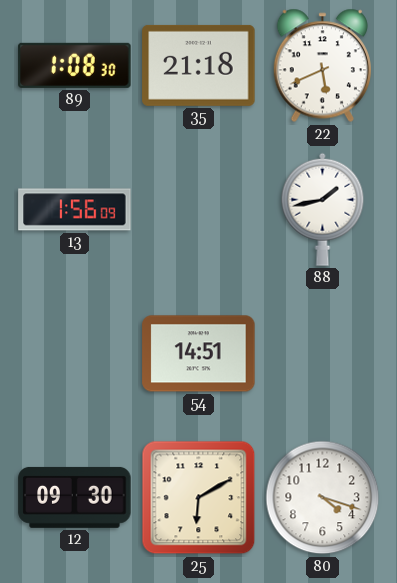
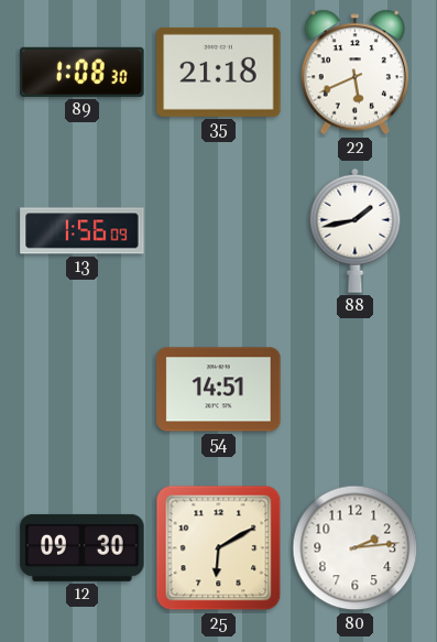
80: 4:18 -> 2:14
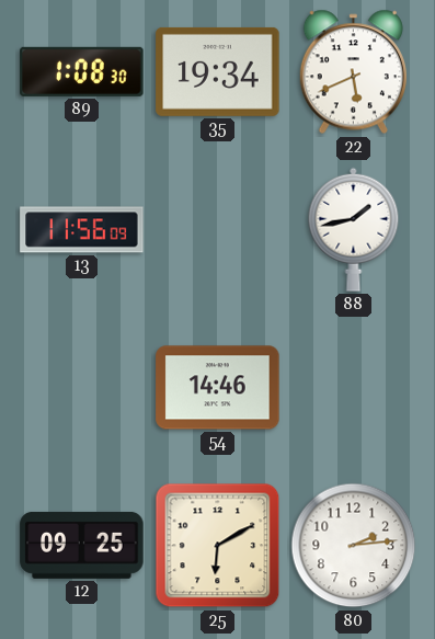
35: 21:18 -> 19:34
13: 1:56 -> 11:56
54: 14:51 -> 14:46
12: 09:30 -> 09:25
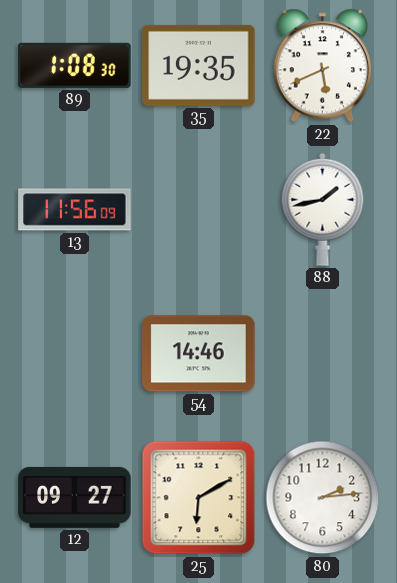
35: 19:34 -> 19:35
12: 09:25 -> 09:27
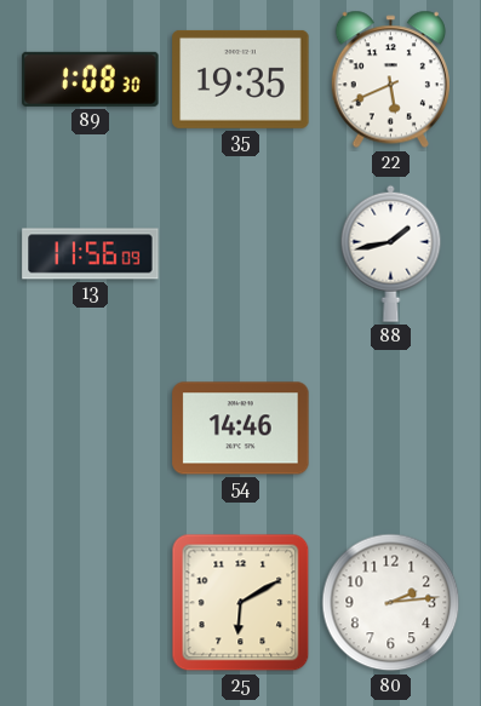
12: 09:27 -> none
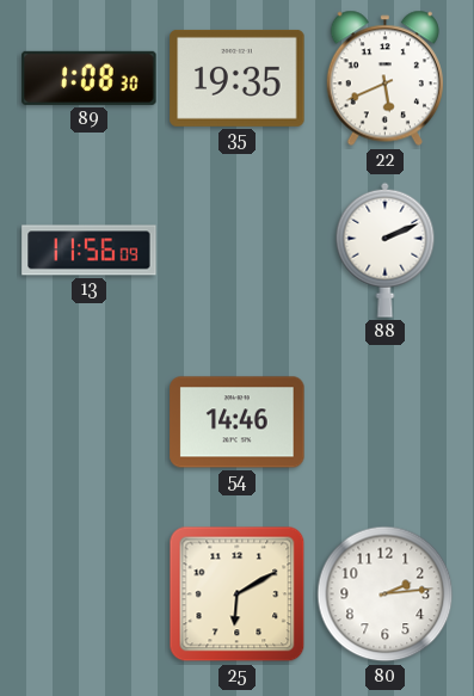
88: 1:43 -> 2:11
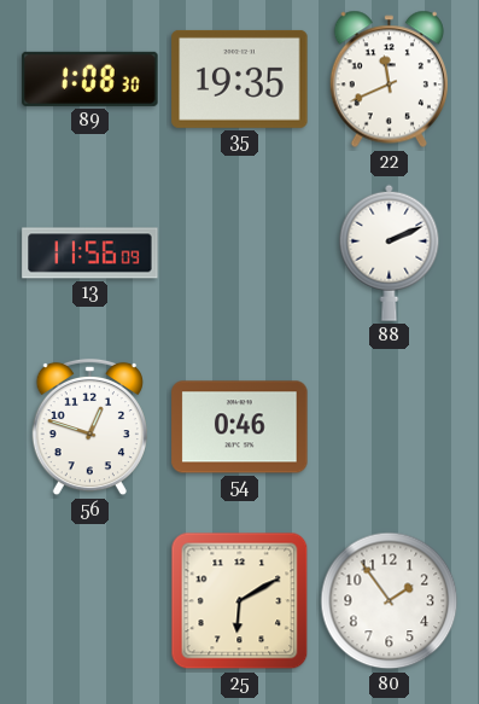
22: 5:41 -> 11:41
56: none -> 12:48
54: 14:46 -> 0:46
80: 2:14 -> 1:54
